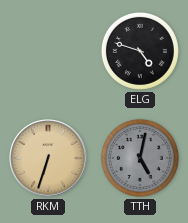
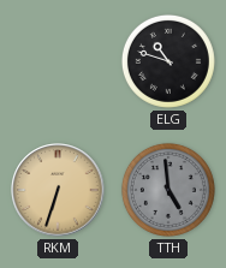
ELG: 4:48 -> 10:48
TTH: 5:02 -> 4:59
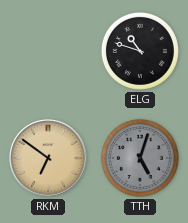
RKM: 6:33 -> 6:51
TTH: 4:59 -> 5:03
